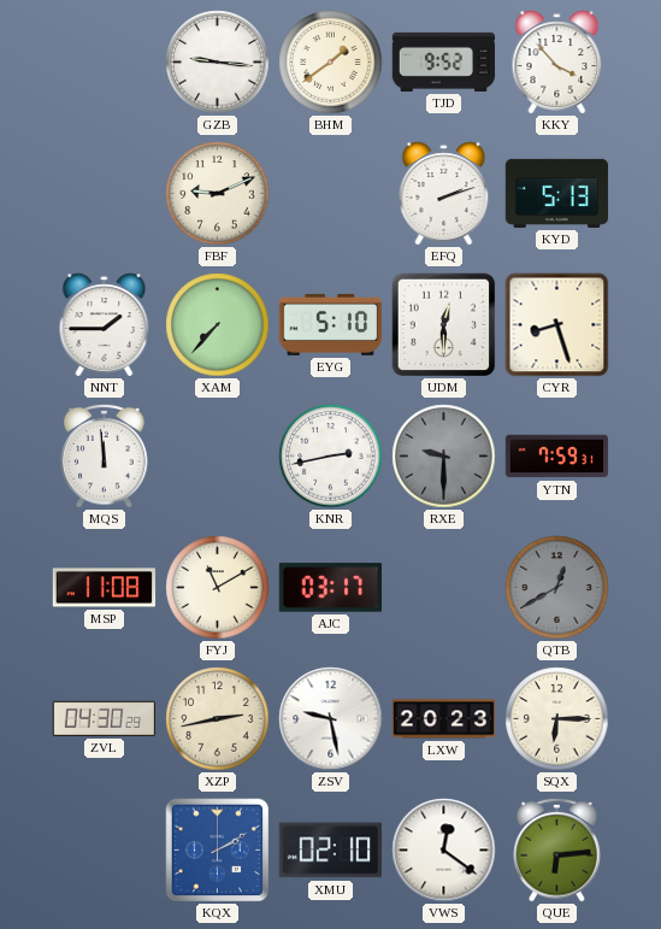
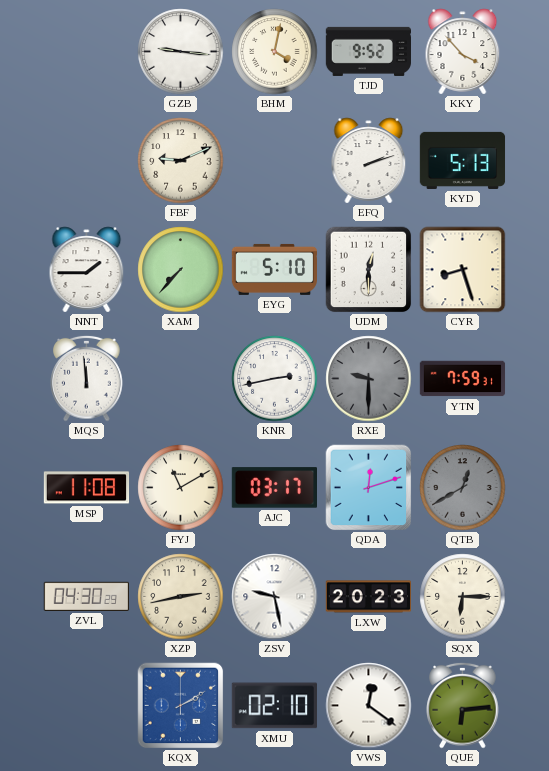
BHM: 1:39 -> 4:02
QDA: none -> 12:12
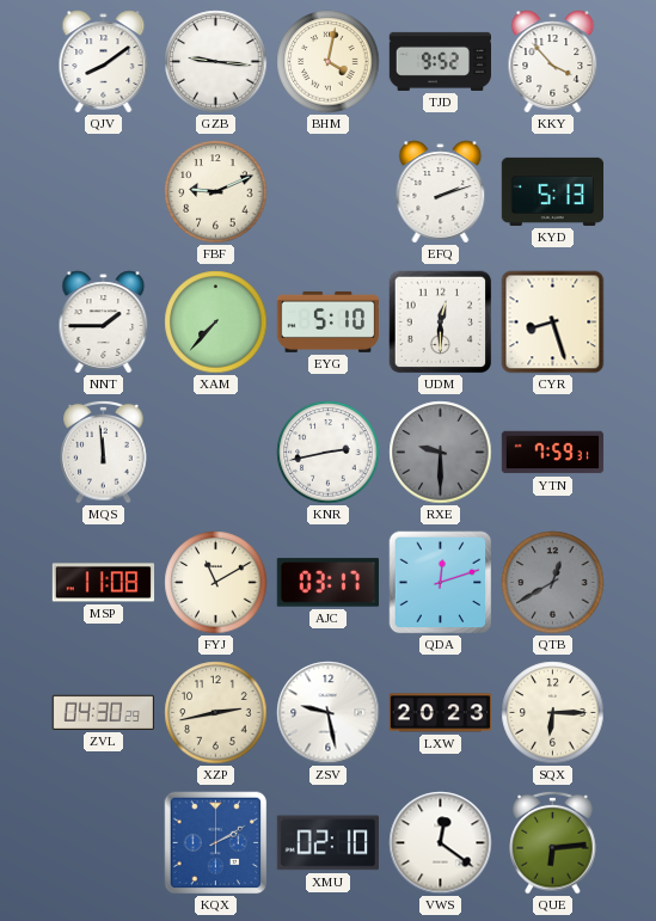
QJV: none -> 8:09
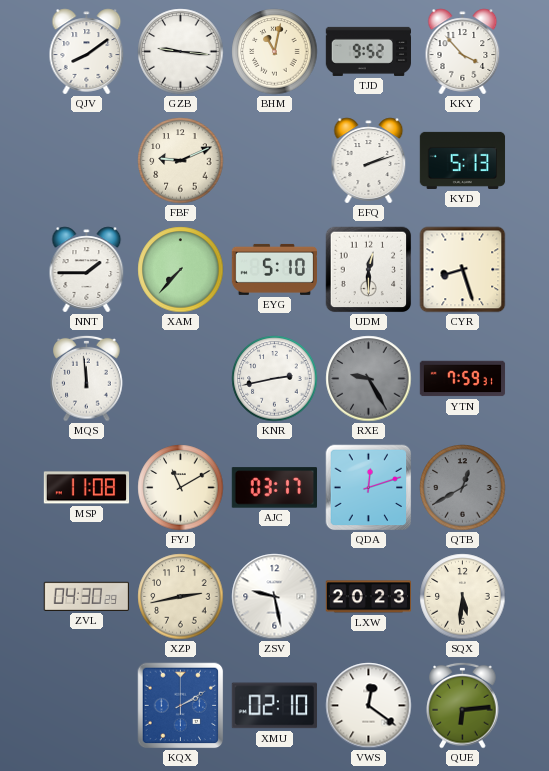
BHM: 4:02 -> 11:02
RXE: 9:30 -> 9:25
SQX: 6:15 -> 5:31
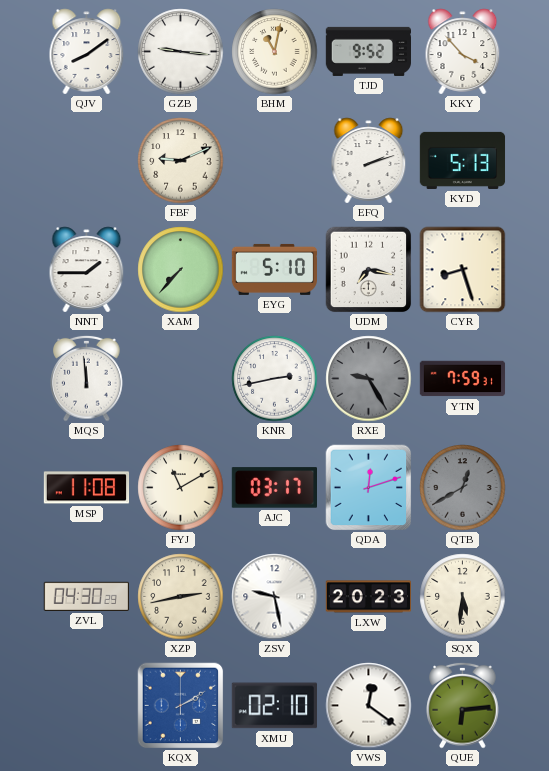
UDM: 12:30 -> 7:17
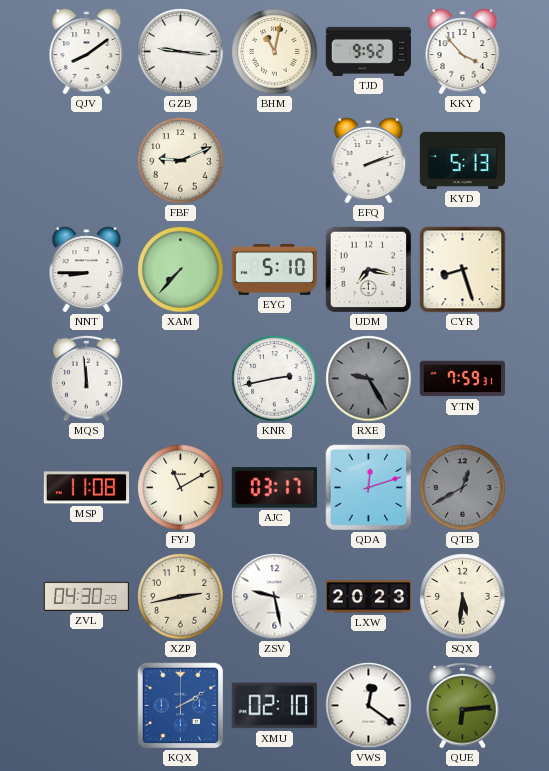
NNT: 1:45 -> 8:45
